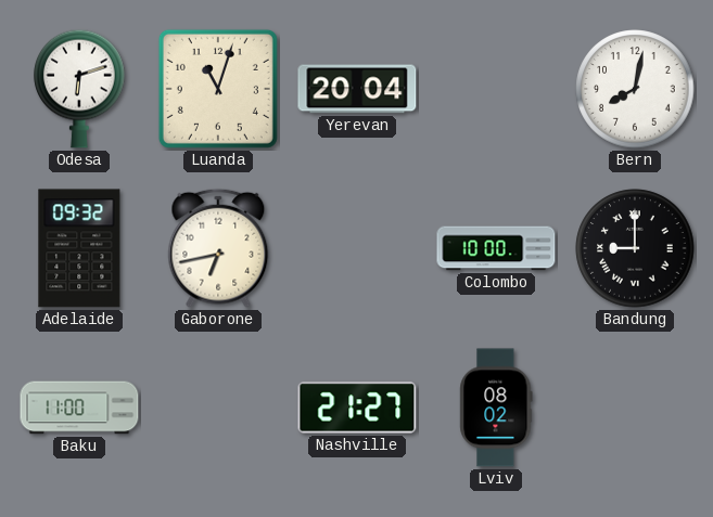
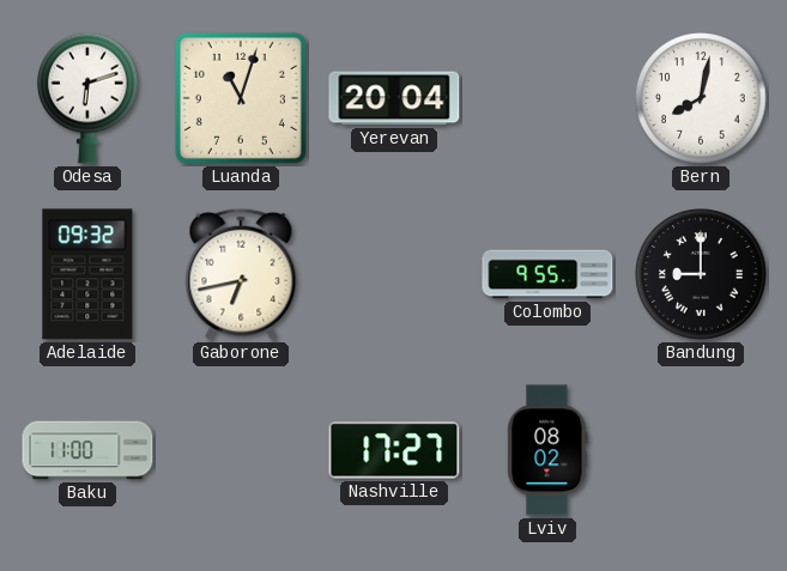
Colombo: 10:00 -> 9:55
Nashville: 21:27 -> 17:27
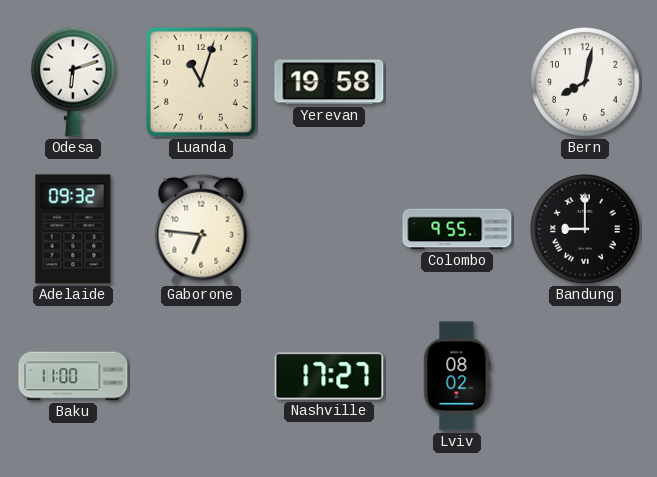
Yerevan: 20:04 -> 19:58
Gaborone: 6:43 -> 6:46
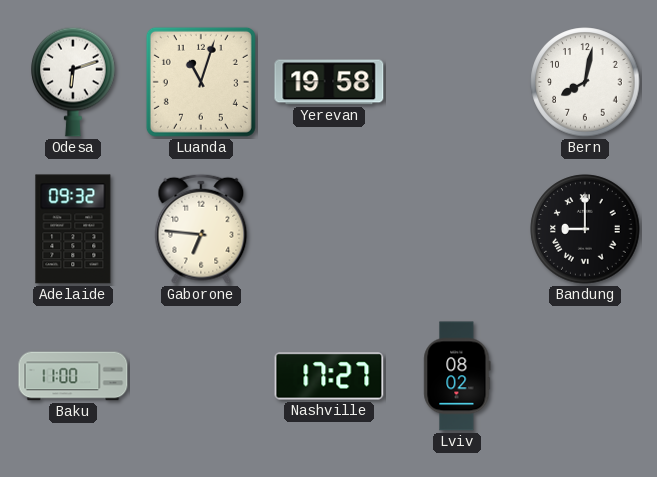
Colombo: 9:55 -> none
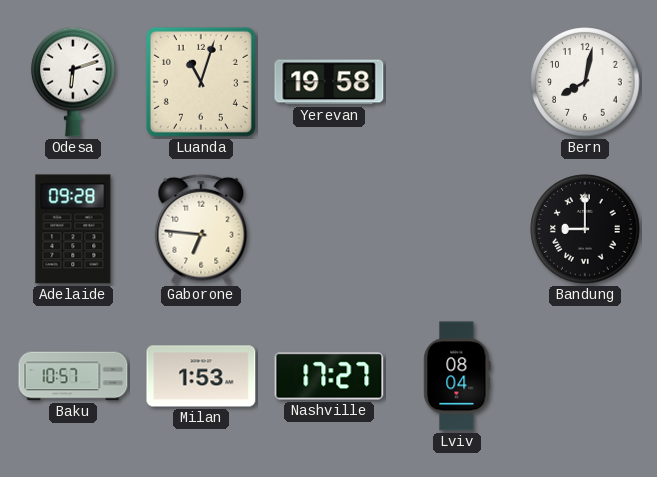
Adelaide: 09:32 -> 09:28
Baku: 11:00 -> 10:57
Milan: none -> 1:53
Lviv: 08:02 -> 08:04
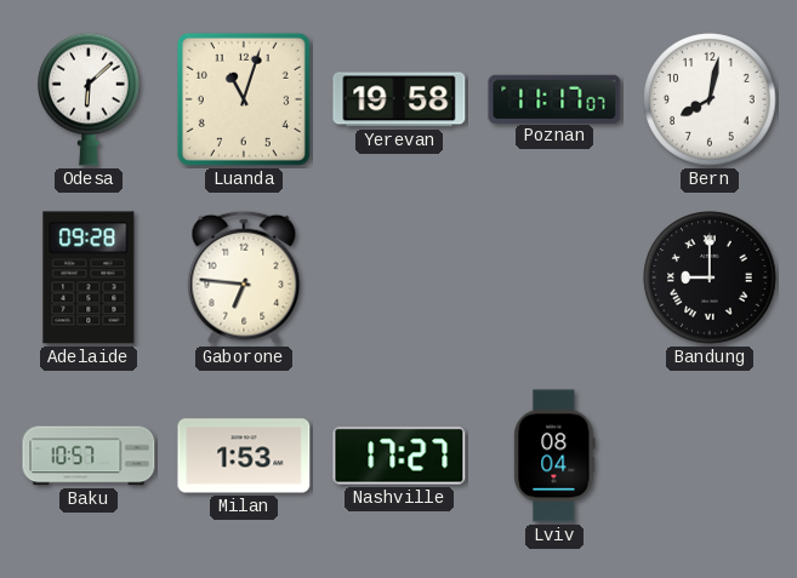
Odesa: 6:12 -> 6:08
Poznan: none -> 11:17
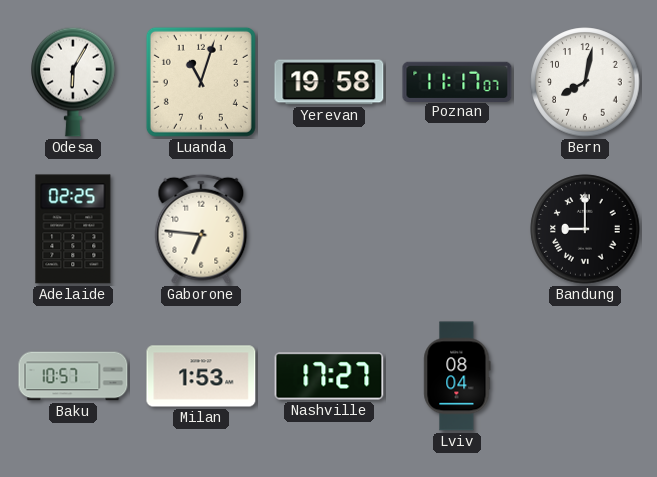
Odesa: 6:08 -> 6:05
Adelaide: 09:28 -> 02:25
